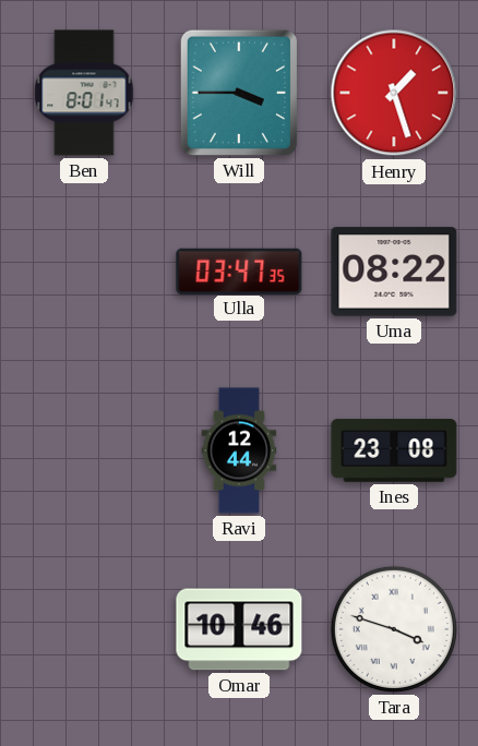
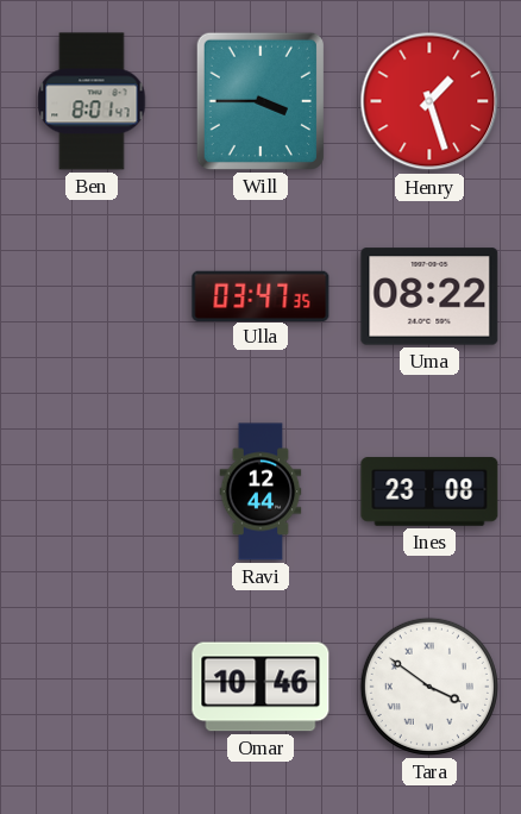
Tara: 3:48 -> 3:51
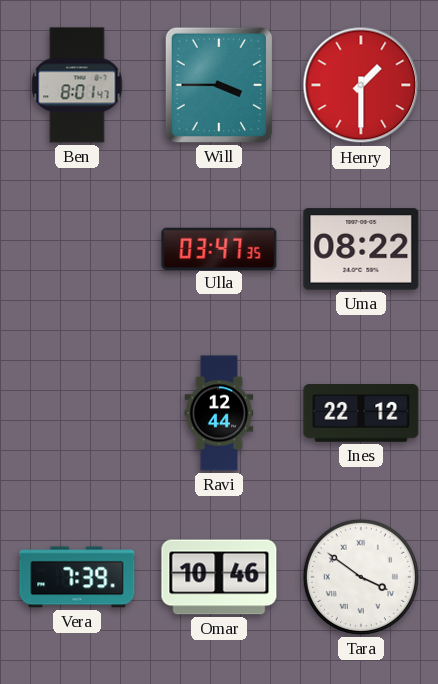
Henry: 1:27 -> 1:30
Ines: 23:08 -> 22:12
Vera: none -> 7:39
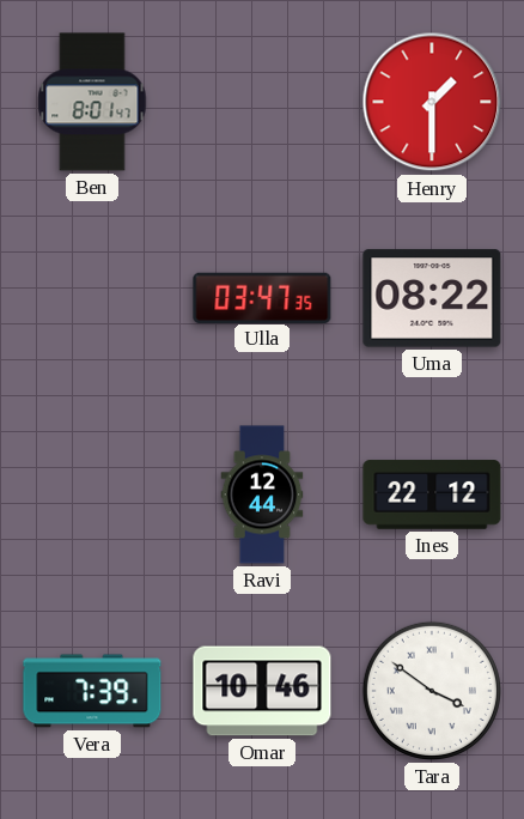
Will: 3:45 -> none
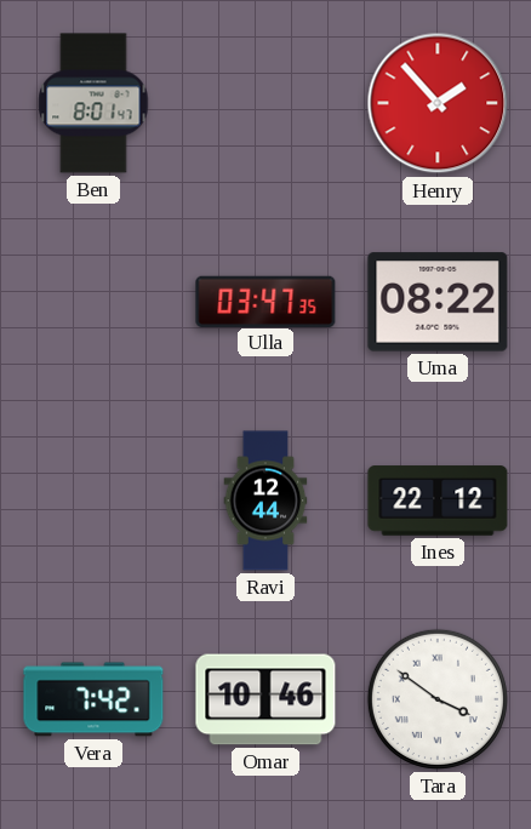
Henry: 1:30 -> 1:53
Vera: 7:39 -> 7:42
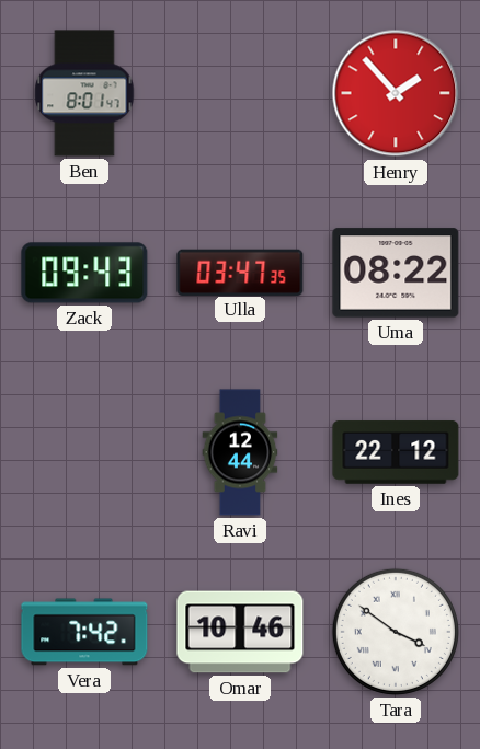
Zack: none -> 09:43
